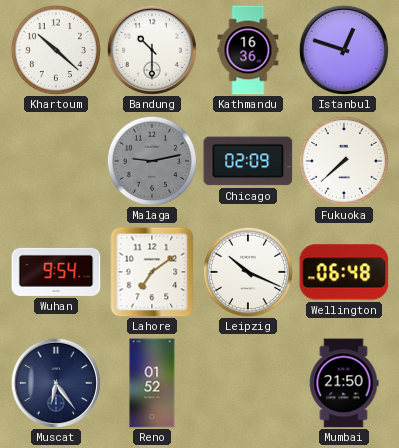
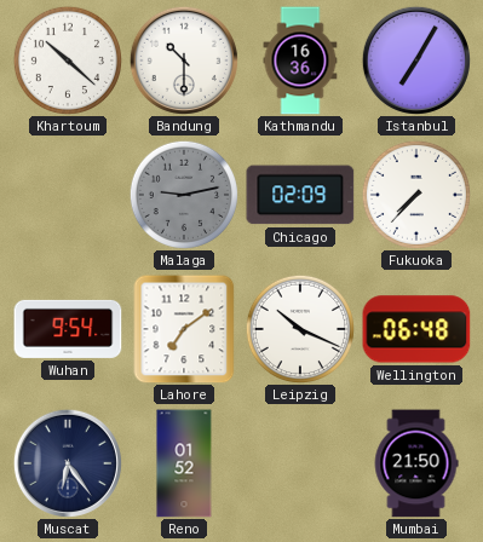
Istanbul: 12:48 -> 7:05
Fukuoka: 7:38 -> 7:37
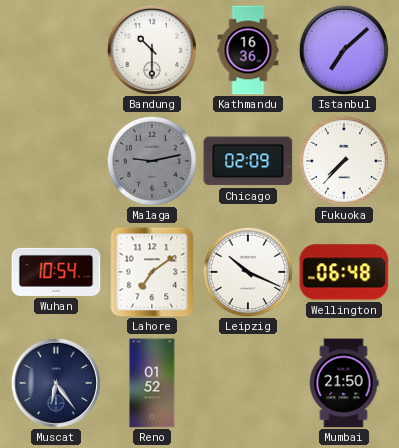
Khartoum: 10:22 -> none
Istanbul: 7:05 -> 7:08
Wuhan: 9:54 -> 10:54
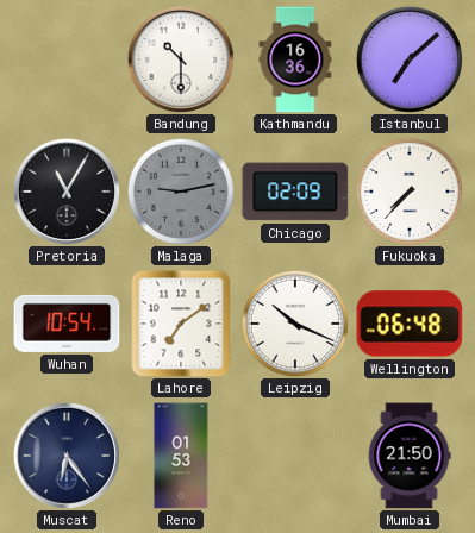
Pretoria: none -> 11:05
Reno: 01:52 -> 01:53
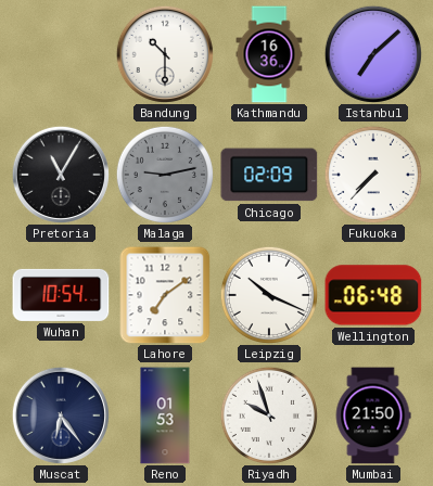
Riyadh: none -> 9:57
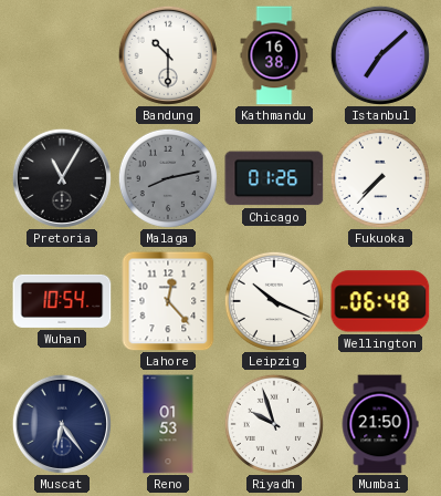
Kathmandu: 16:36 -> 16:38
Malaga: 9:13 -> 8:13
Chicago: 02:09 -> 01:26
Lahore: 7:09 -> 12:23
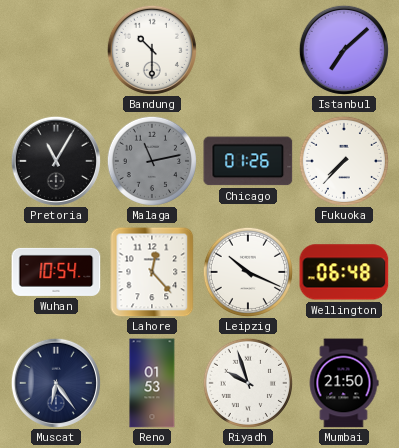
Kathmandu: 16:38 -> none
Malaga: 8:13 -> 11:13
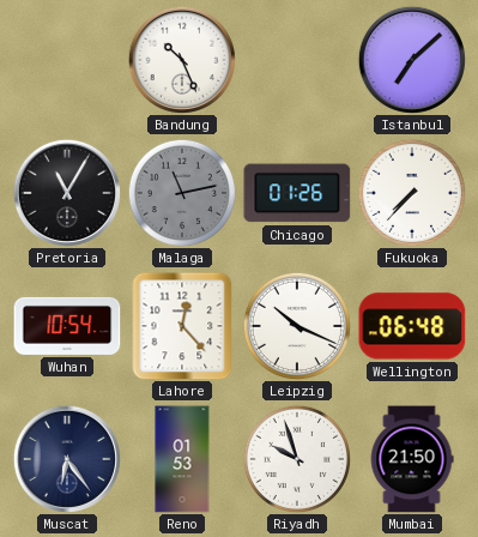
Bandung: 10:30 -> 10:26
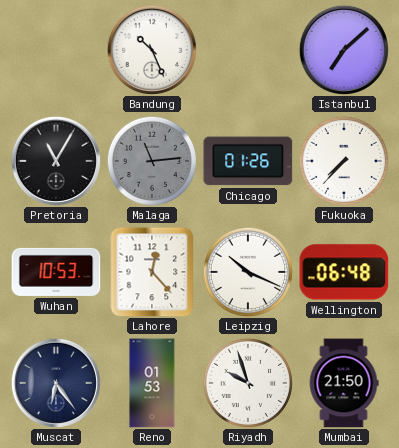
Malaga: 11:13 -> 11:14
Wuhan: 10:54 -> 10:53
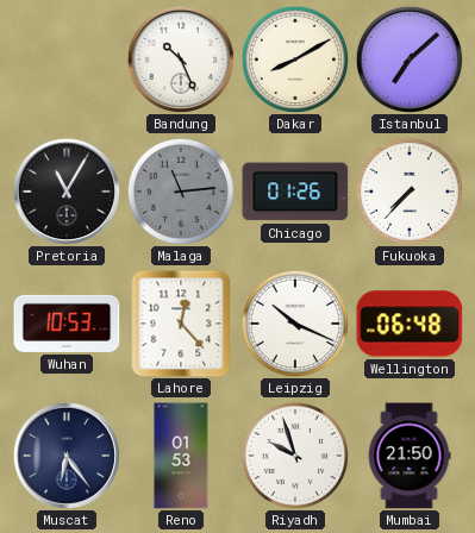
Dakar: none -> 8:10
